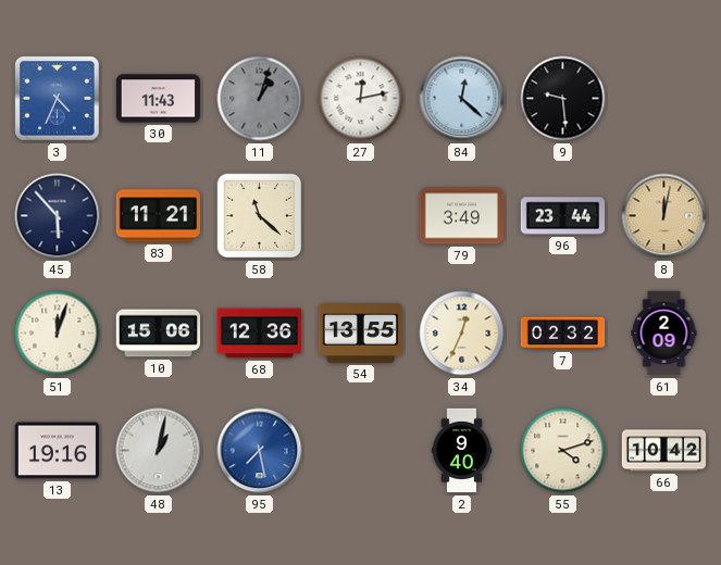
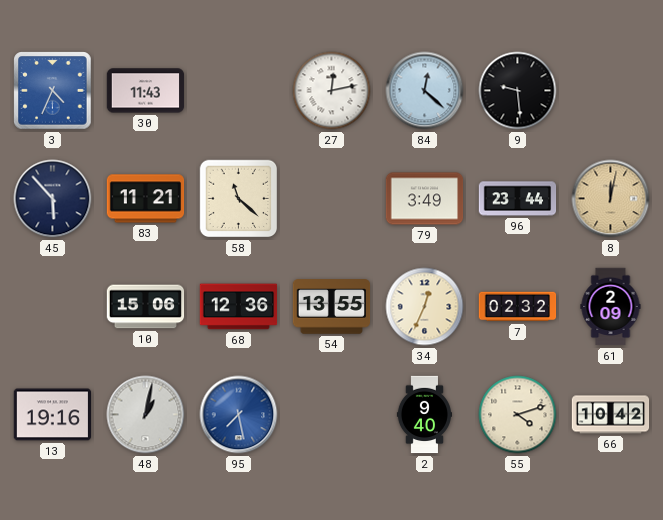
11: 1:03 -> none
51: 12:03 -> none
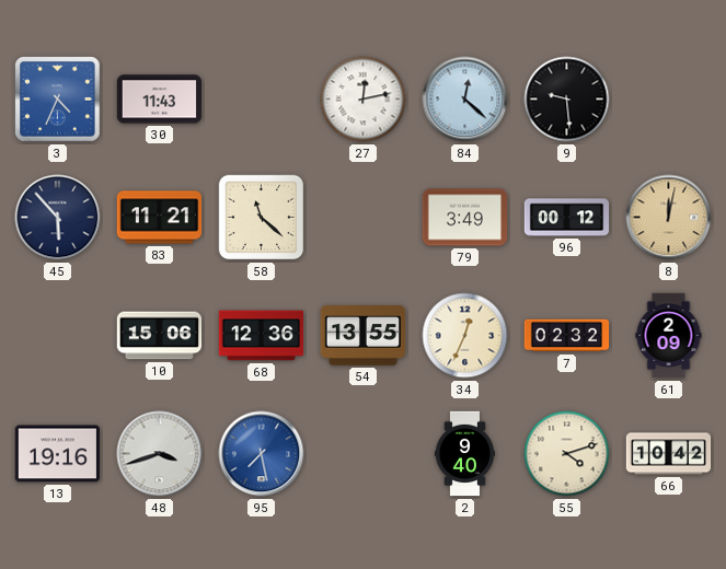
96: 23:44 -> 00:12
48: 1:02 -> 3:42
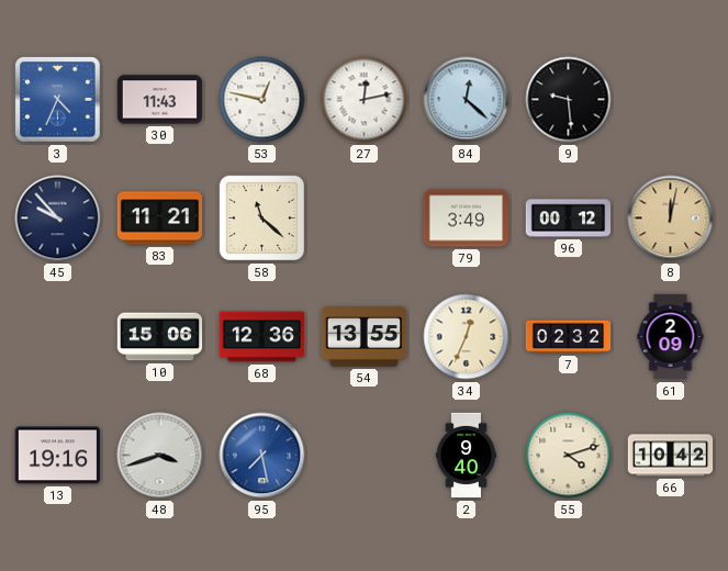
53: none -> 12:47
45: 5:53 -> 9:53
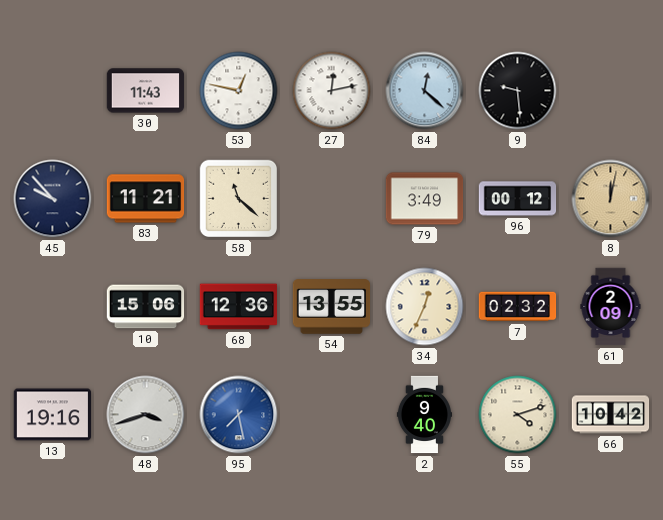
3: 4:34 -> none
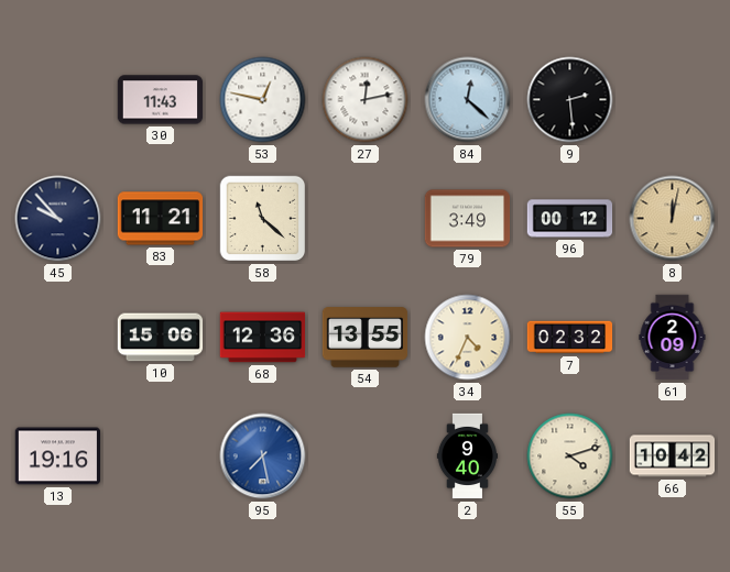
9: 9:29 -> 2:29
34: 12:34 -> 4:34
48: 3:42 -> none
